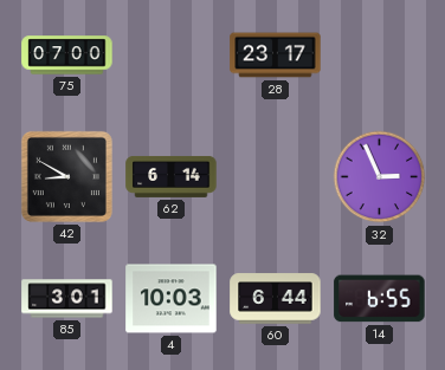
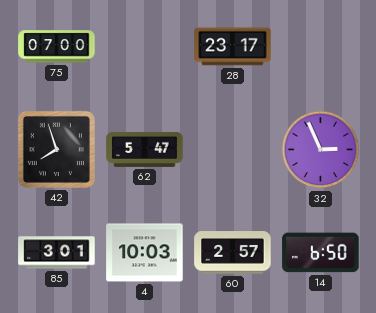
42: 8:50 -> 7:57
62: 6:14 -> 5:47
60: 6:44 -> 2:57
14: 6:55 -> 6:50
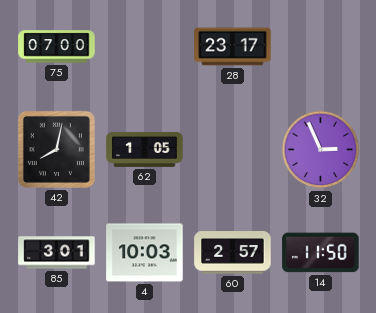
42: 7:57 -> 8:02
62: 5:47 -> 1:05
14: 6:50 -> 11:50
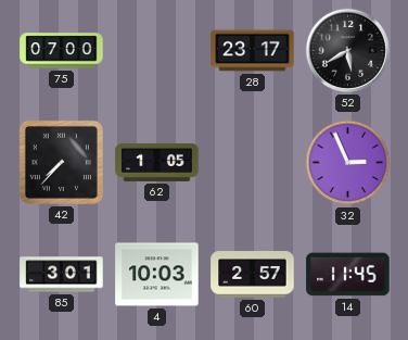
52: none -> 5:40
42: 8:02 -> 7:37
14: 11:50 -> 11:45
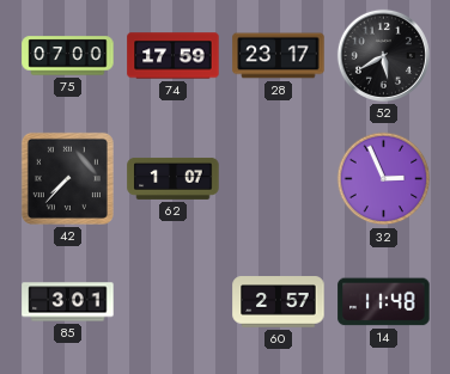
74: none -> 17:59
62: 1:05 -> 1:07
4: 10:03 -> none
14: 11:45 -> 11:48
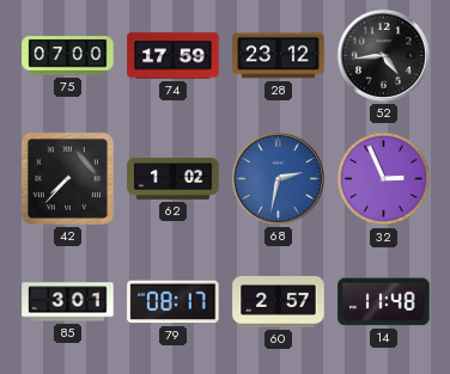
28: 23:17 -> 23:12
52: 5:40 -> 4:44
62: 1:07 -> 1:02
68: none -> 2:32
79: none -> 08:17
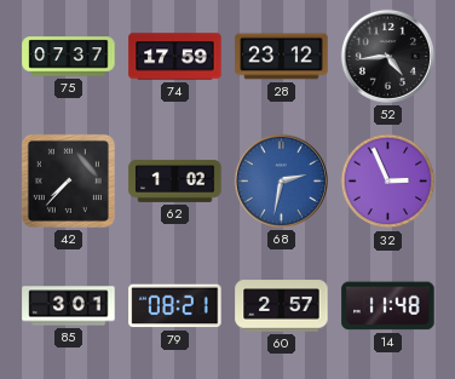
75: 07:00 -> 07:37
79: 08:17 -> 08:21
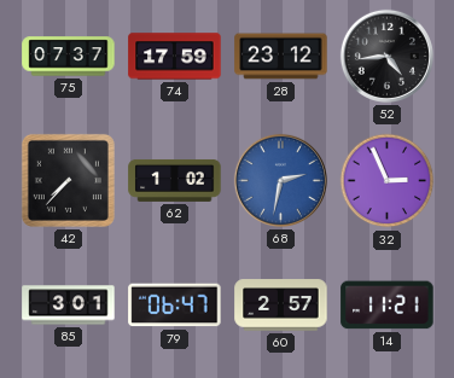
79: 08:21 -> 06:47
14: 11:48 -> 11:21
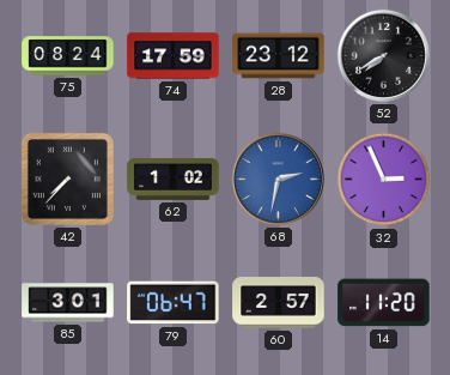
75: 07:37 -> 08:24
52: 4:44 -> 7:40
14: 11:21 -> 11:20
